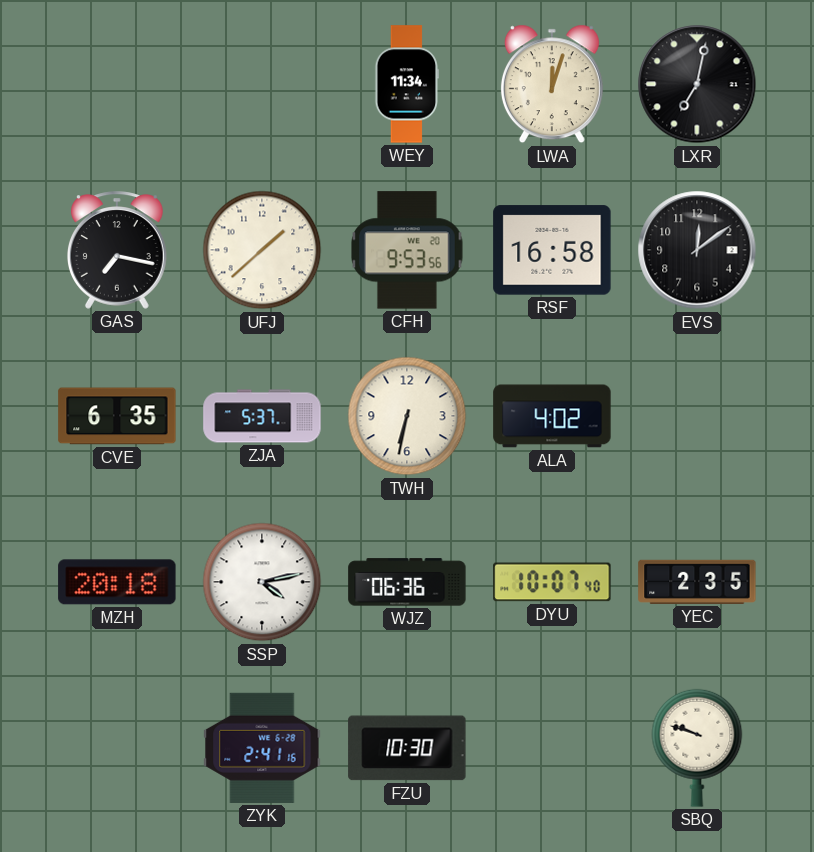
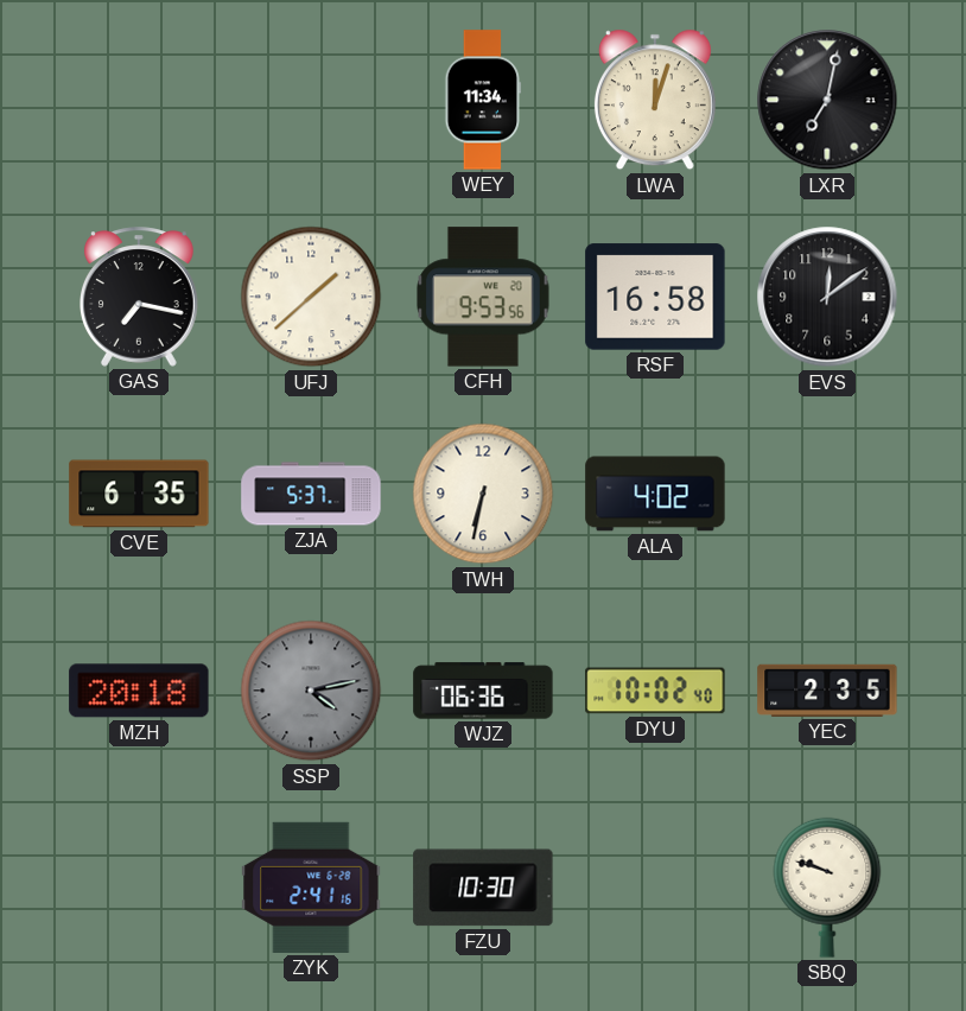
SSP dial: white -> grey
DYU: 10:07 -> 10:02
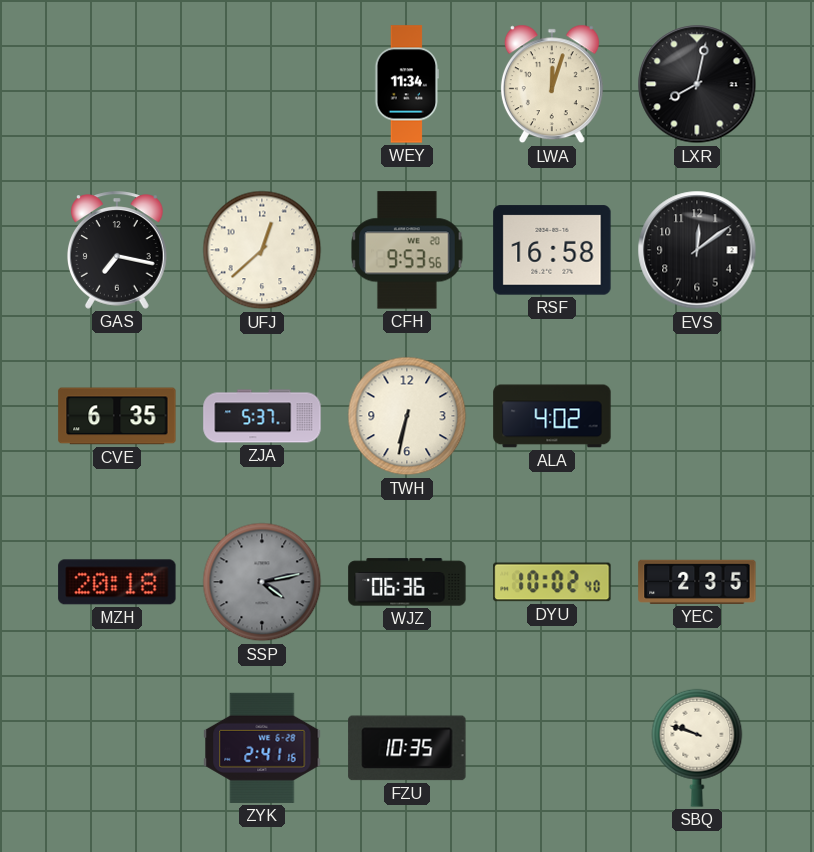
LXR: 7:02 -> 8:02
UFJ: 1:38 -> 12:38
FZU: 10:30 -> 10:35
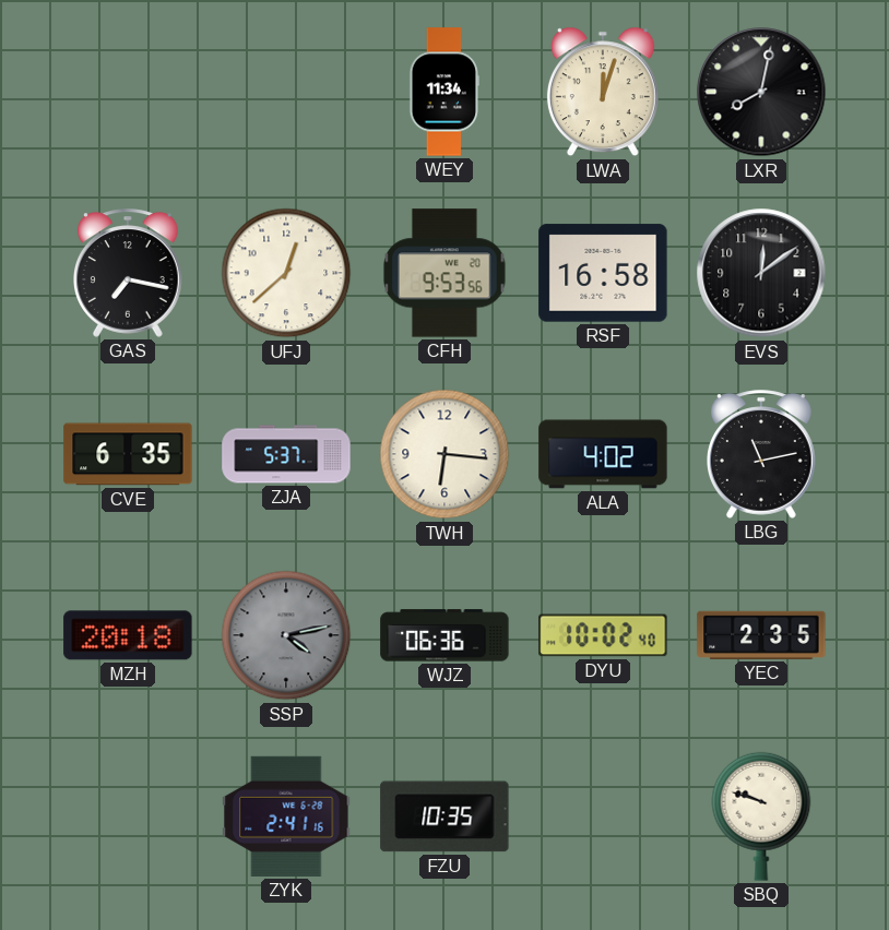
TWH: 6:32 -> 6:16
LBG: none -> 11:13
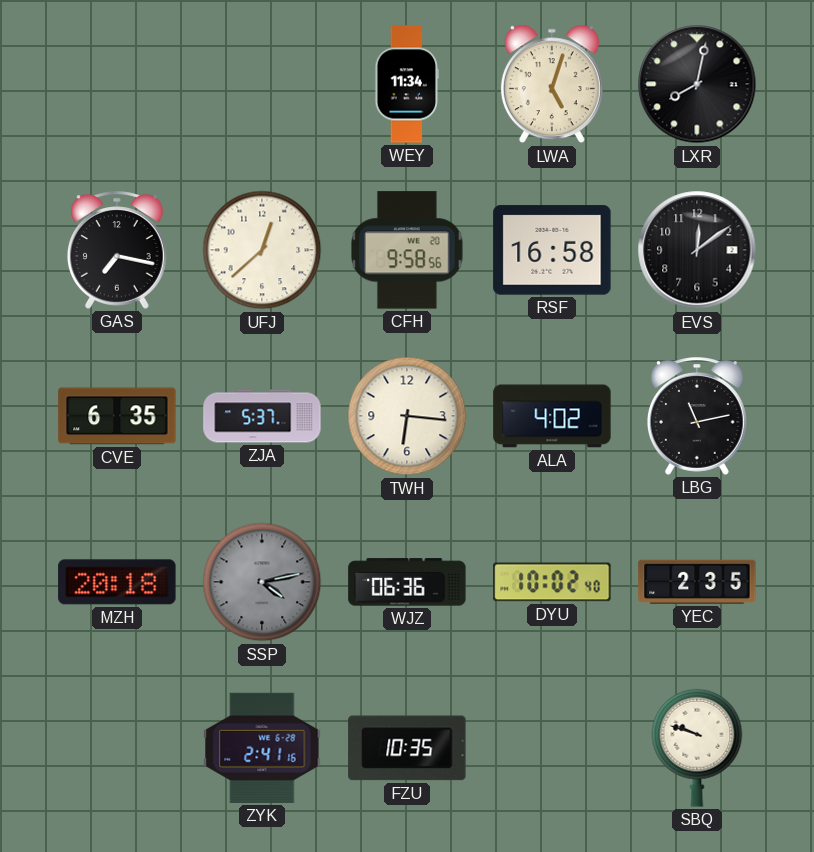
LWA: 12:03 -> 5:03
CFH: 9:53 -> 9:58
